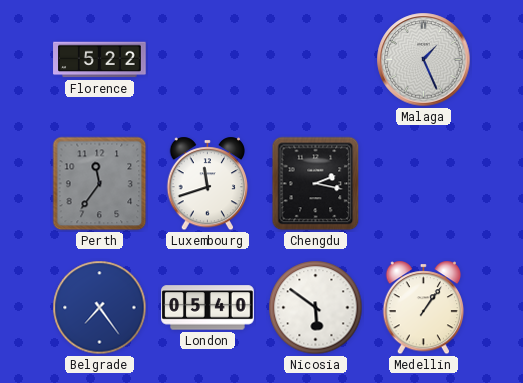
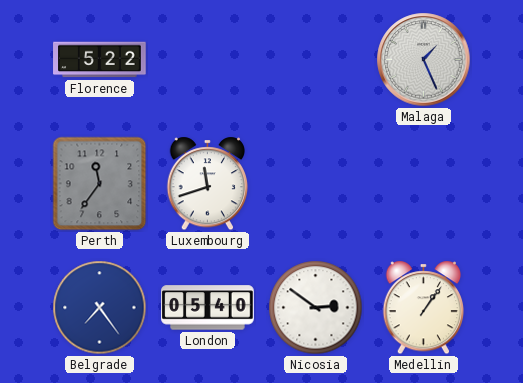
Chengdu: 2:17 -> none
Nicosia: 5:51 -> 2:51
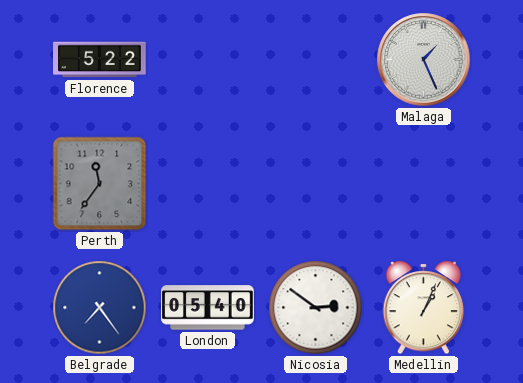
Luxembourg: 11:42 -> none
Medellin: 1:06 -> 1:04
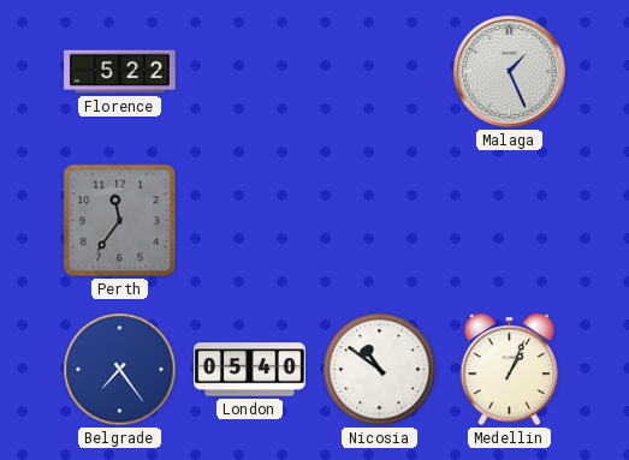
Nicosia: 2:51 -> 10:51
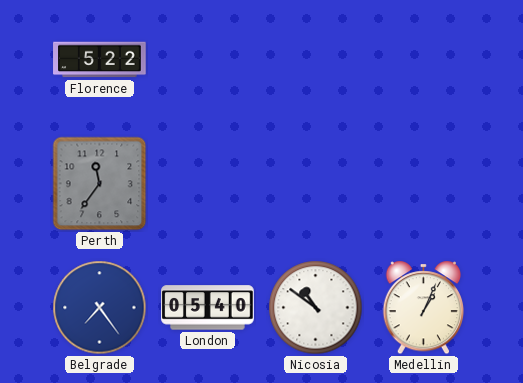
Malaga: 1:26 -> none
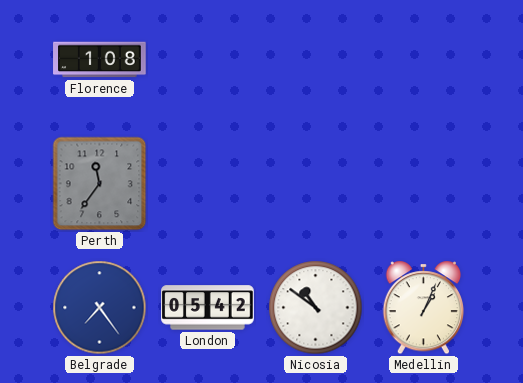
Florence: 5:22 -> 1:08
London: 05:40 -> 05:42
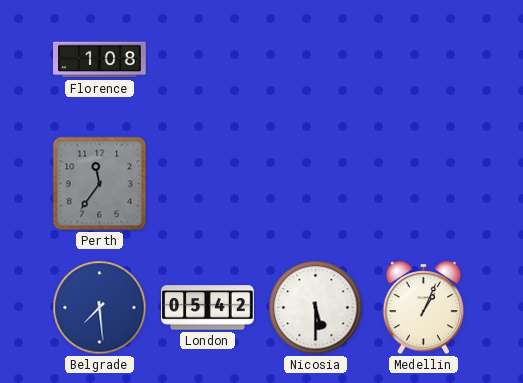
Belgrade: 7:24 -> 7:29
Nicosia: 10:51 -> 5:30
